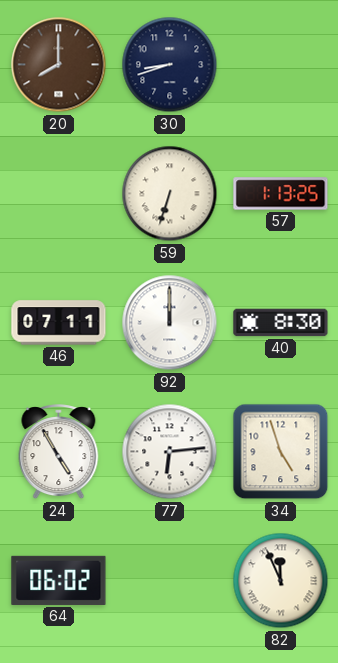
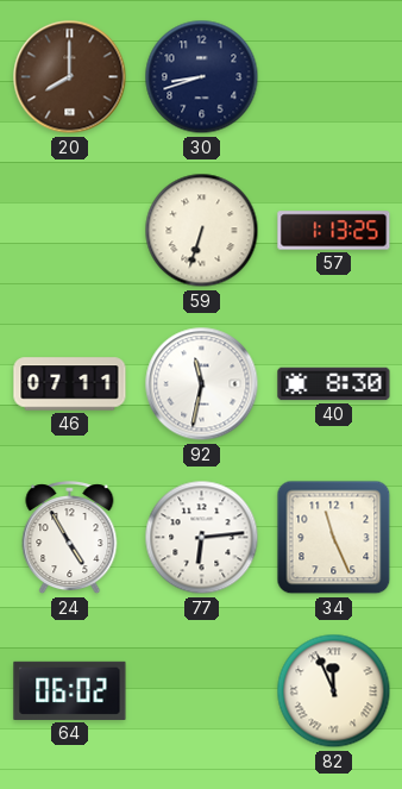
92: 12:00 -> 11:32
34: 4:57 -> 11:26
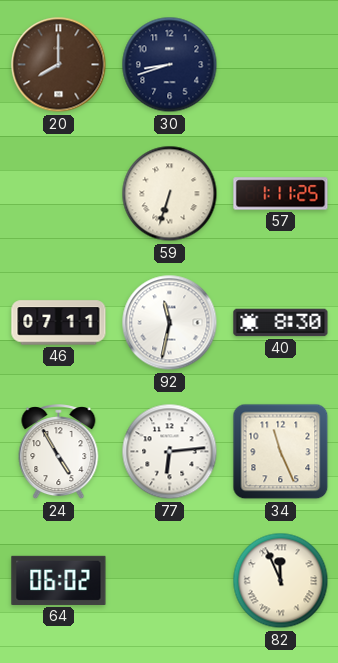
57: 1:13 -> 1:11
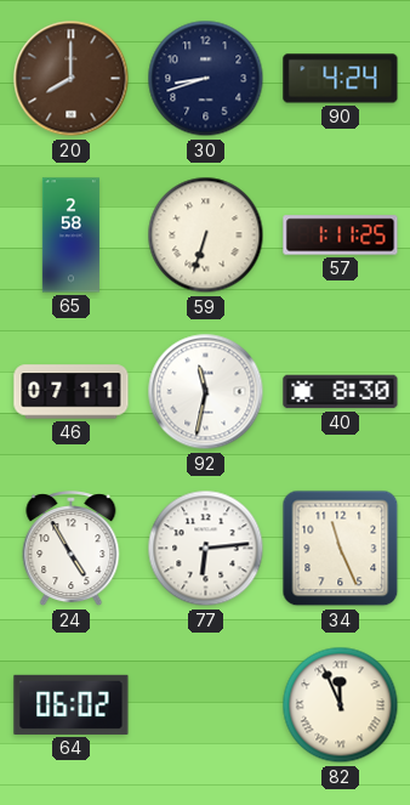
90: none -> 4:24
65: none -> 2:58
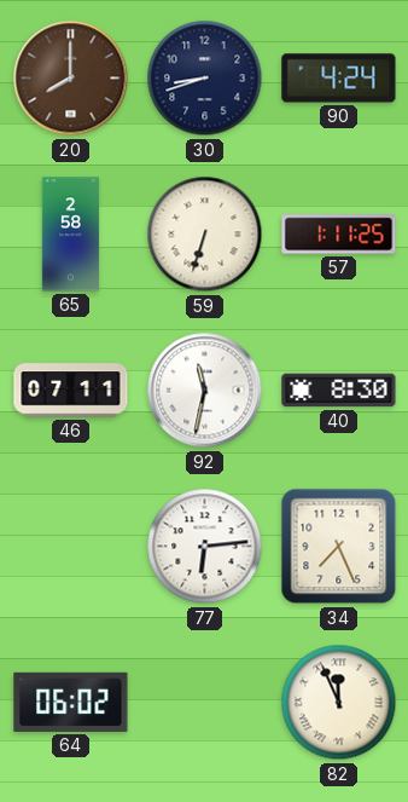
24: 4:55 -> none
34: 11:26 -> 7:26
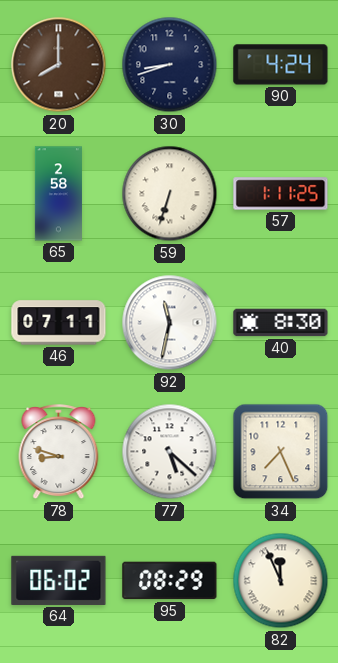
78: none -> 8:48
77: 6:14 -> 5:22
95: none -> 08:29
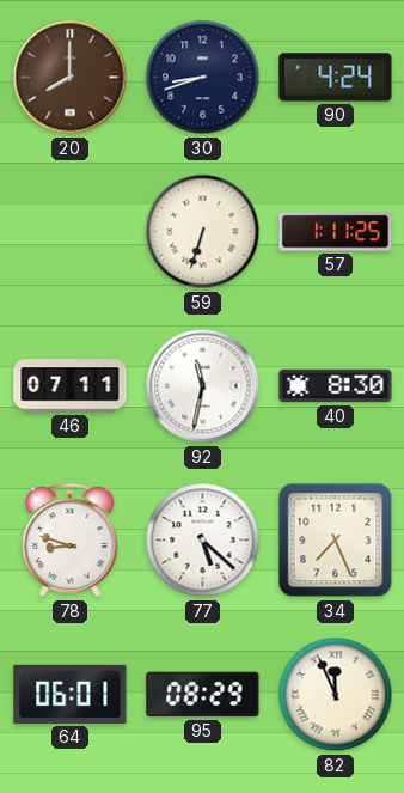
65: 2:58 -> none
64: 06:02 -> 06:01
